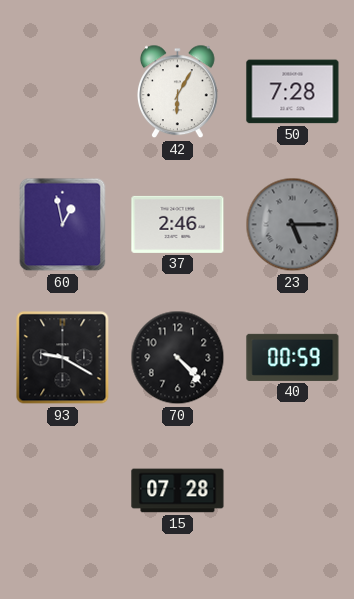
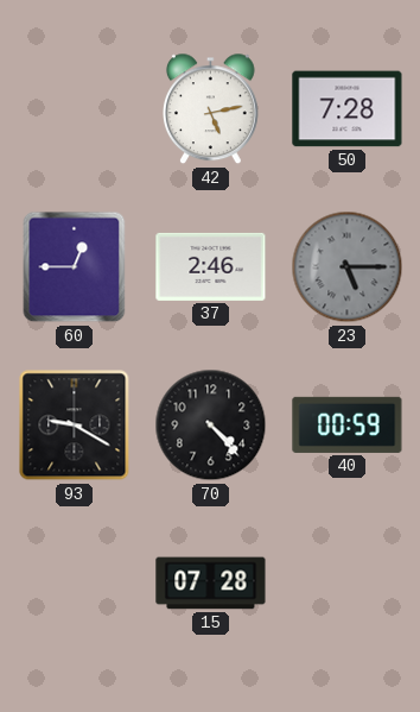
42: 6:05 -> 5:13
60: 12:58 -> 12:45
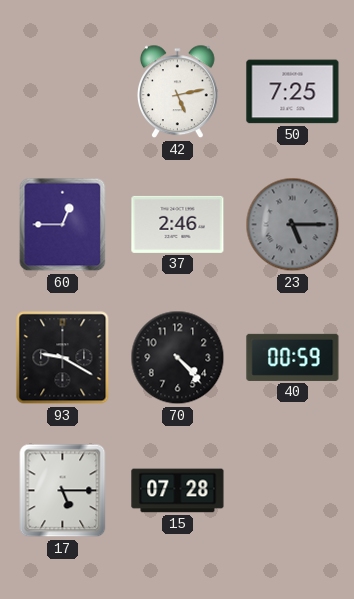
50: 7:28 -> 7:25
17: none -> 5:15
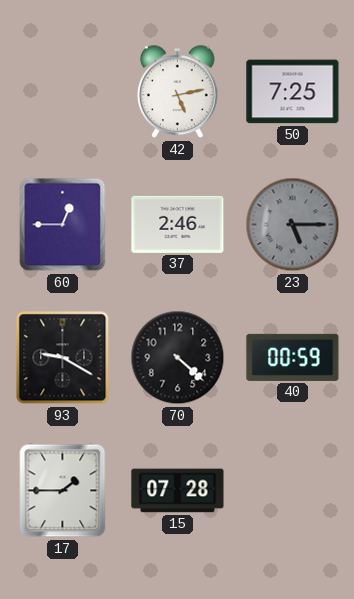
70: 4:23 -> 4:22
17: 5:15 -> 1:45
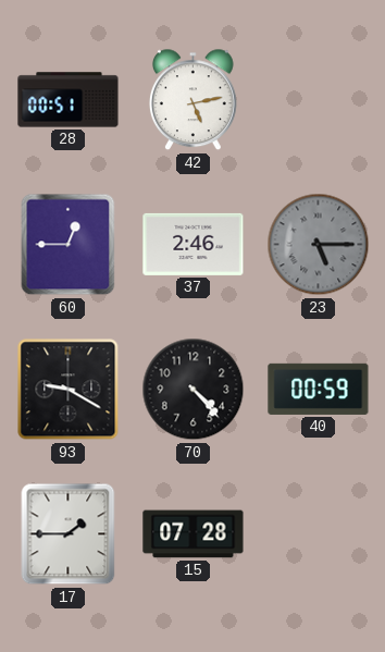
28: none -> 00:51
50: 7:25 -> none
70: 4:22 -> 4:23
